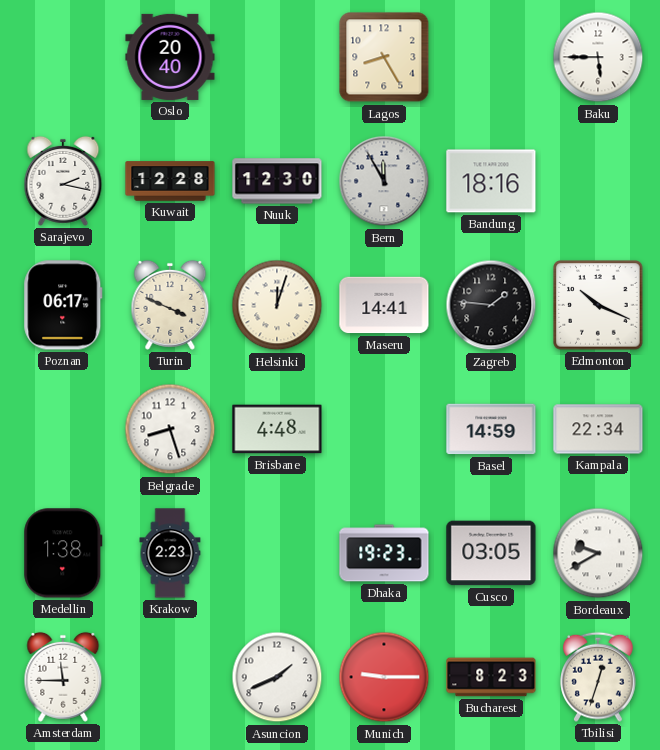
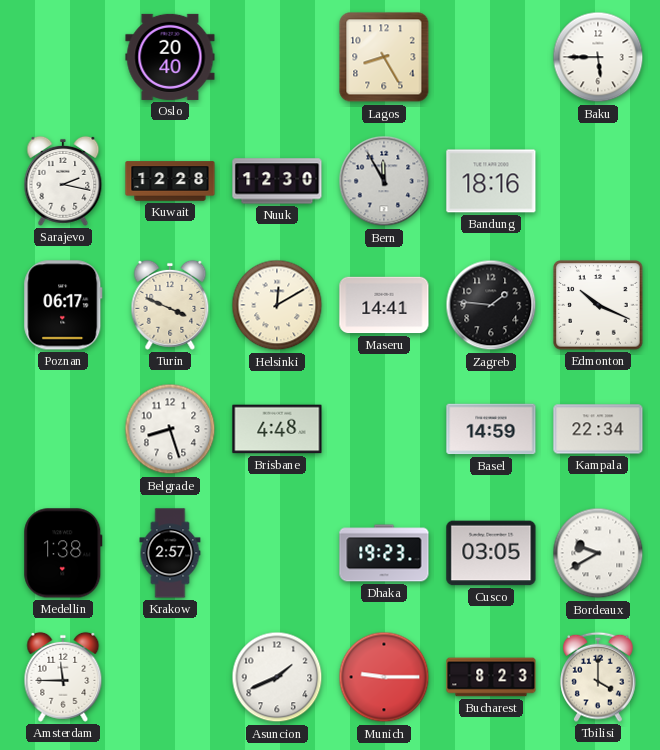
Helsinki: 12:03 -> 12:10
Krakow: 2:23 -> 2:57
Tbilisi: 12:33 -> 4:00
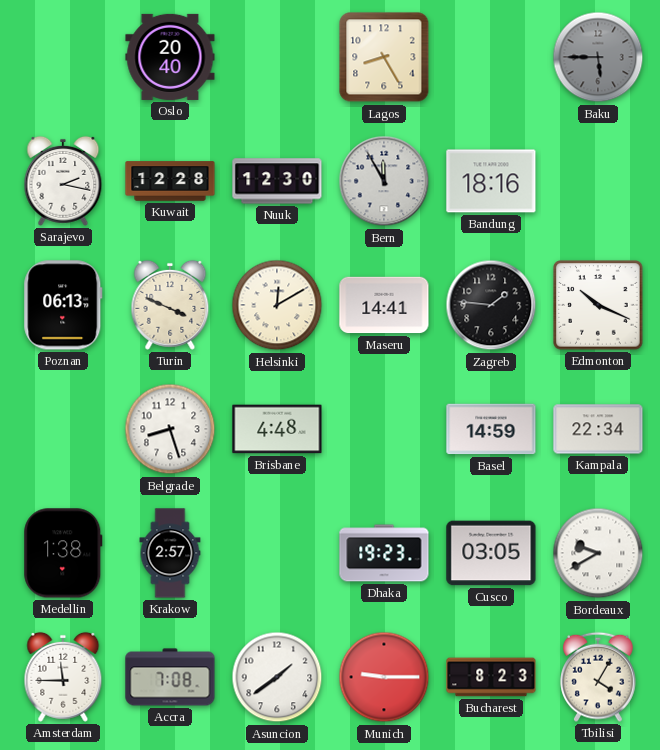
Baku dial: white -> grey
Poznan: 06:17 -> 06:13
Accra: none -> 7:08
Asuncion: 1:41 -> 1:39
Tbilisi: 4:00 -> 4:05
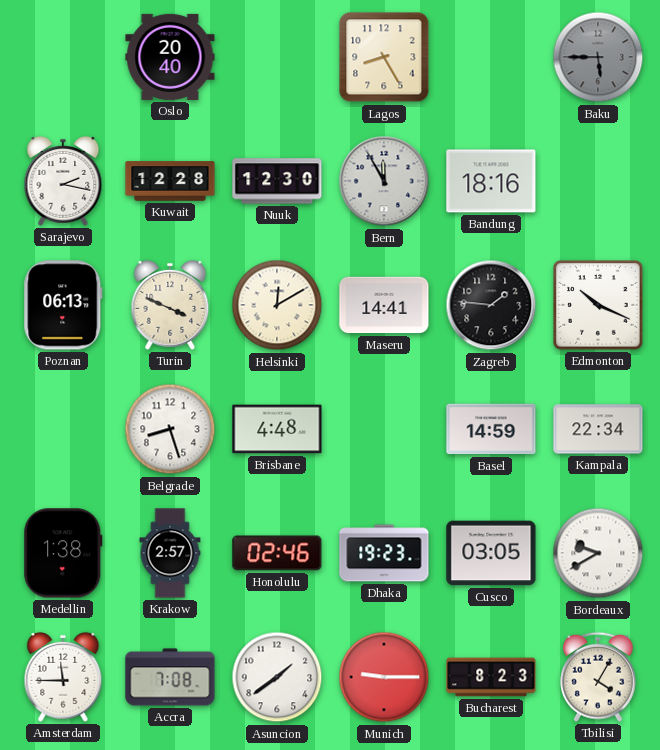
Honolulu: none -> 02:46
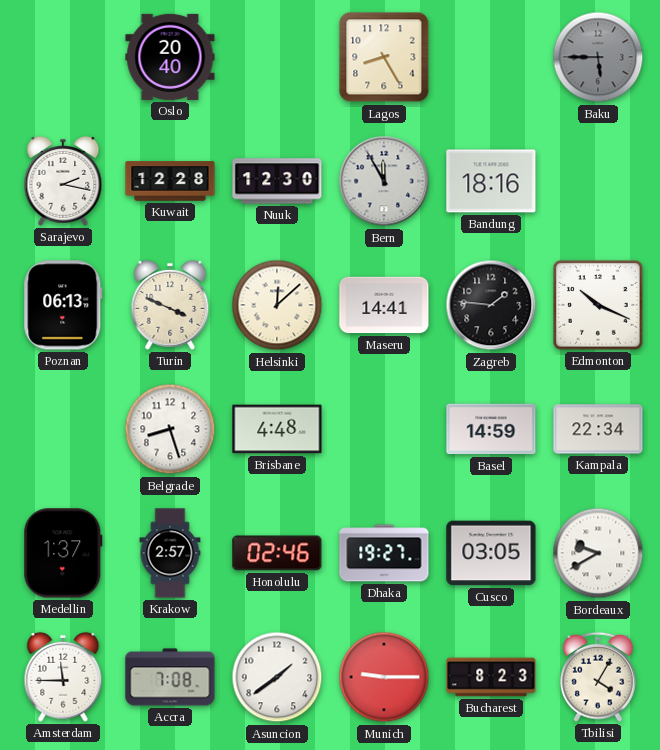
Helsinki: 12:10 -> 12:08
Medellin: 1:38 -> 1:37
Dhaka: 19:23 -> 19:27
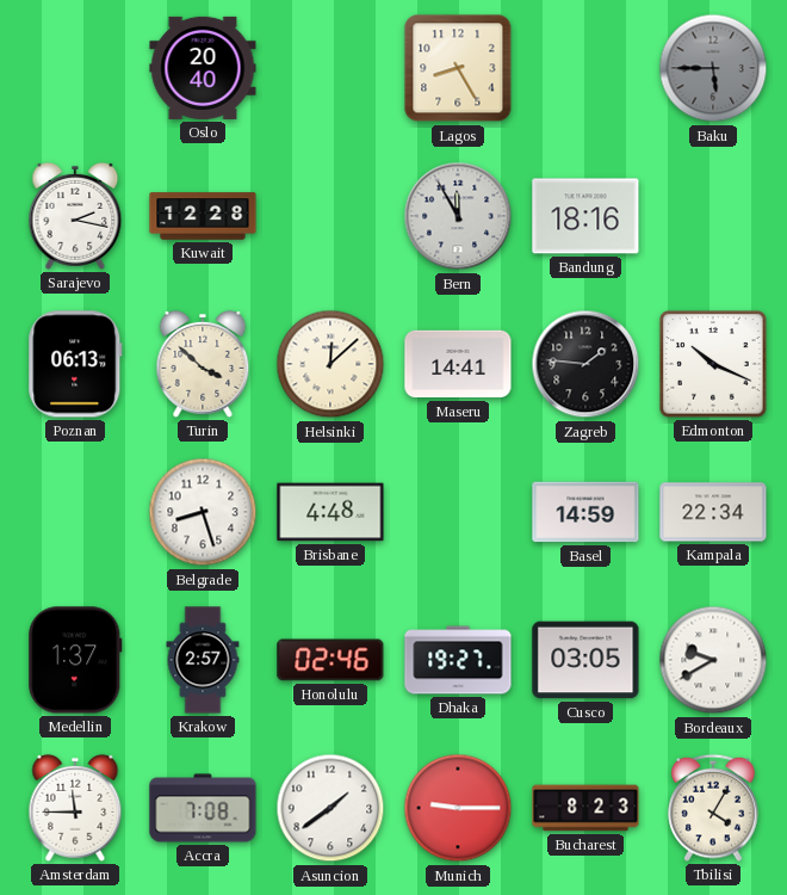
Nuuk: 12:30 -> none
Turin: 3:49 -> 3:52
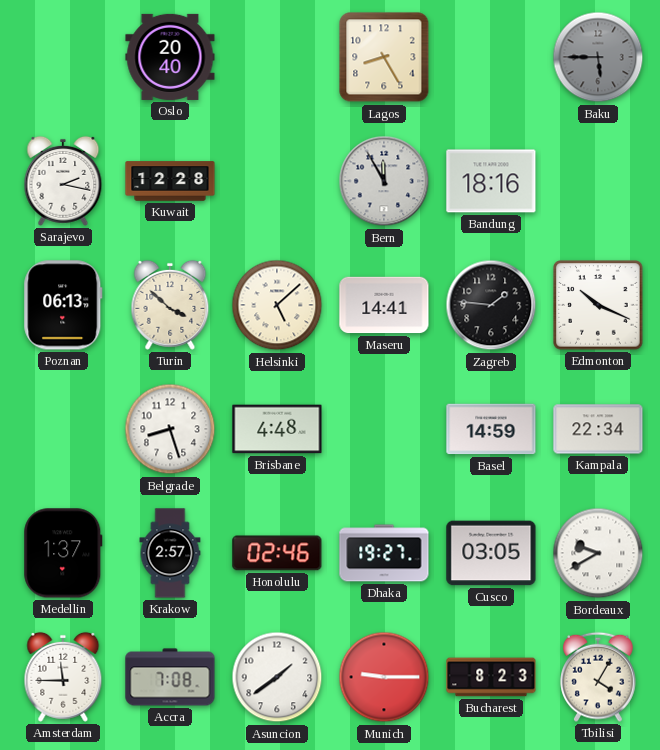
Helsinki: 12:08 -> 5:08
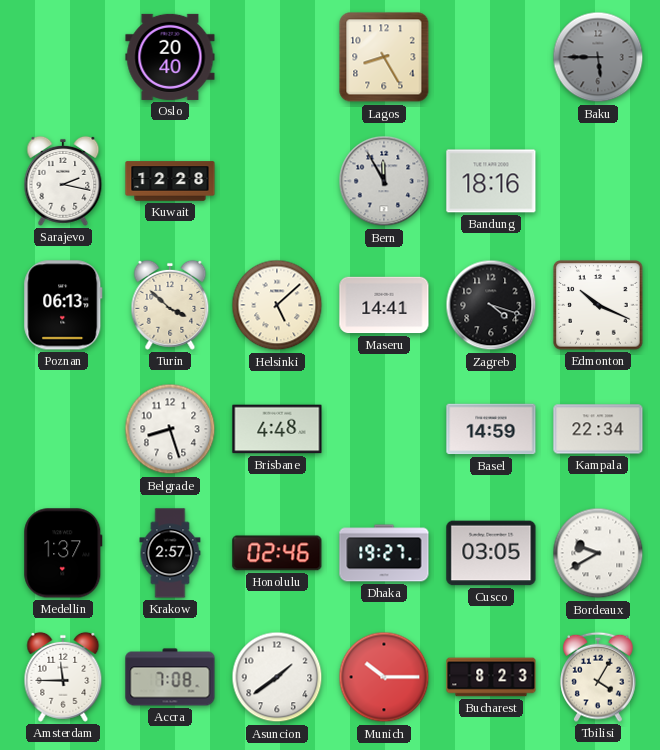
Zagreb: 1:46 -> 4:18
Munich: 9:15 -> 10:15
